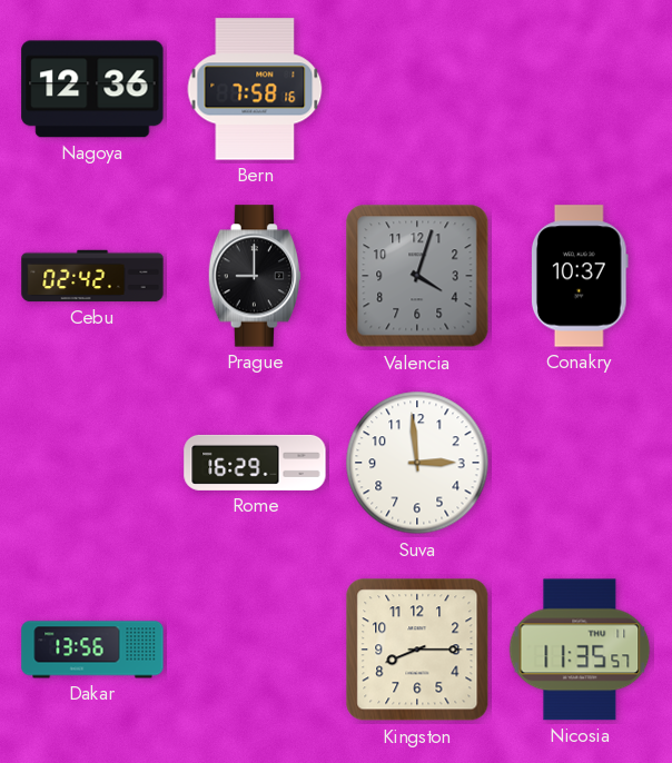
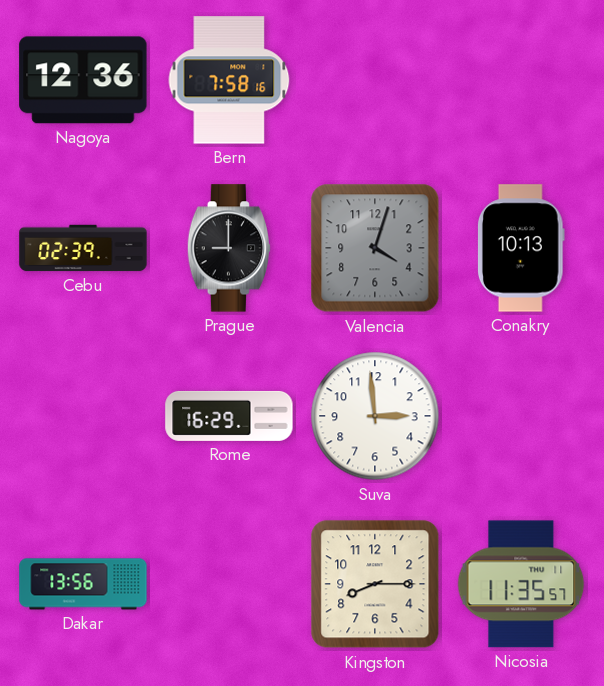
Cebu: 02:42 -> 02:39
Conakry: 10:37 -> 10:13
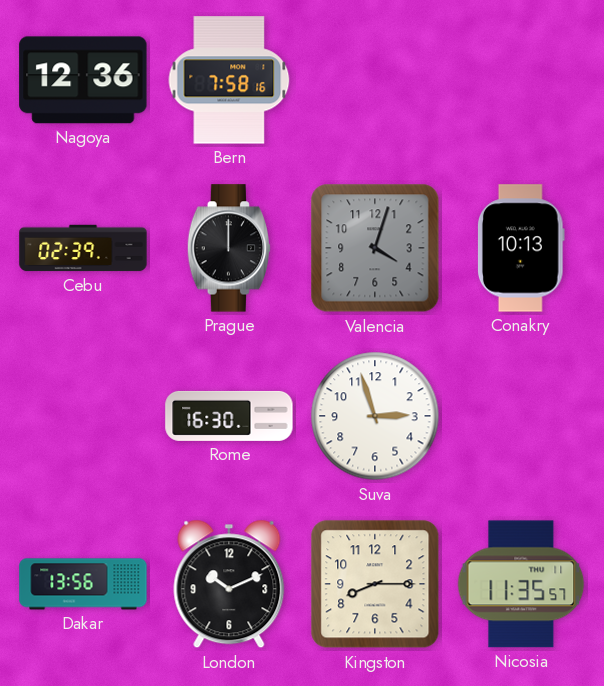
Prague: 9:00 -> 12:00
Rome: 16:29 -> 16:30
Suva: 2:59 -> 2:57
London: none -> 10:11
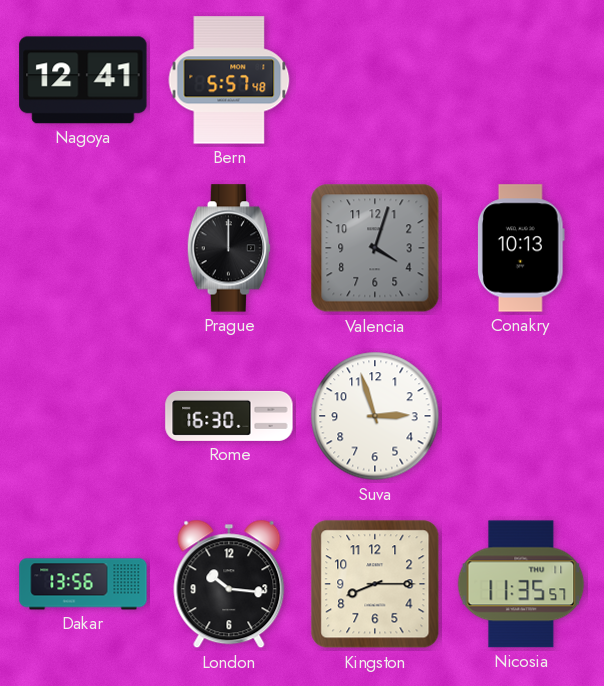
Nagoya: 12:36 -> 12:41
Bern: 7:58 -> 5:57
Cebu: 02:39 -> none
London: 10:11 -> 10:16
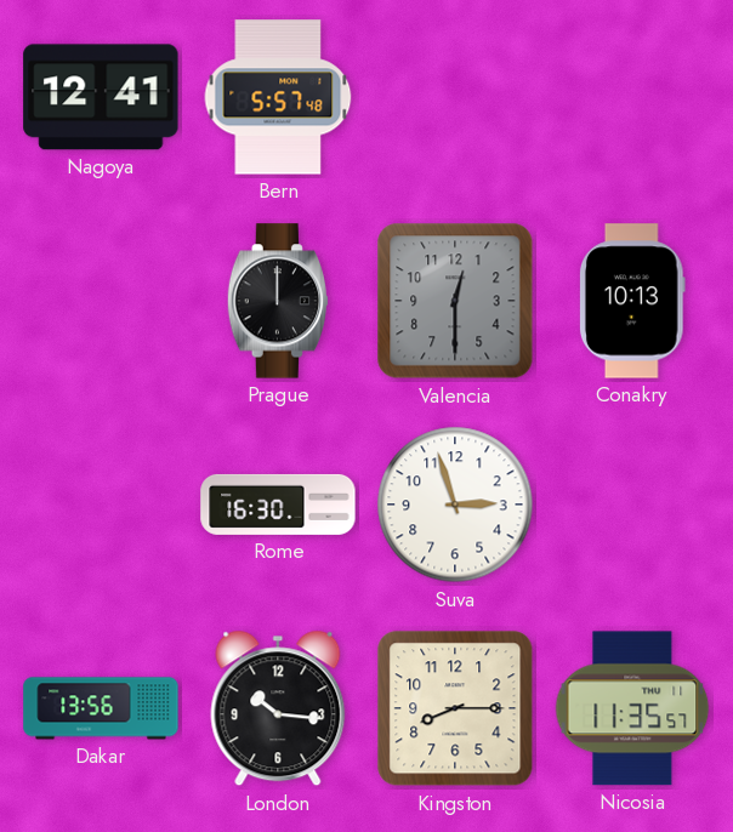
Valencia: 4:03 -> 12:30
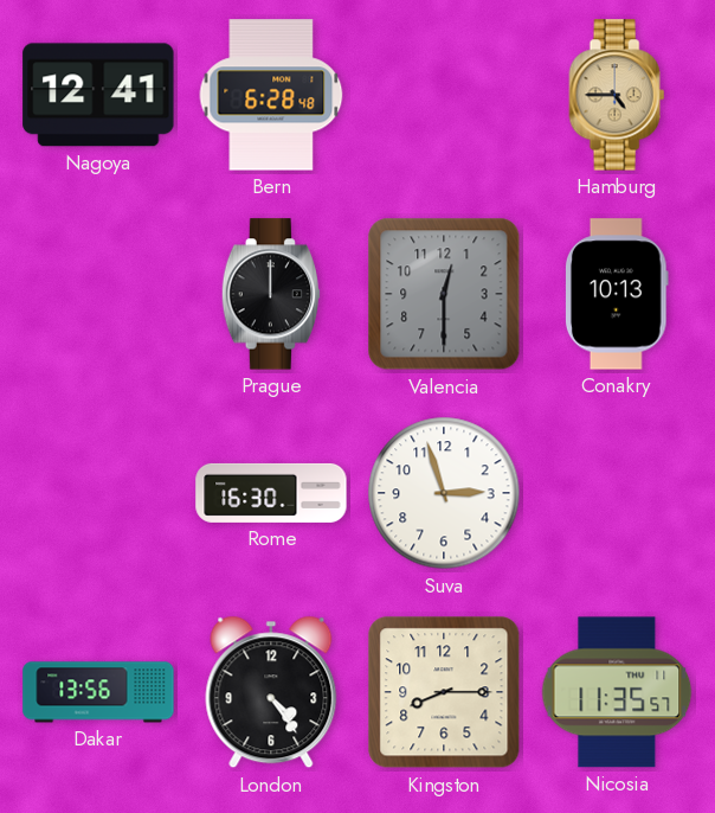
Bern: 5:57 -> 6:28
Hamburg: none -> 4:45
London: 10:16 -> 4:24
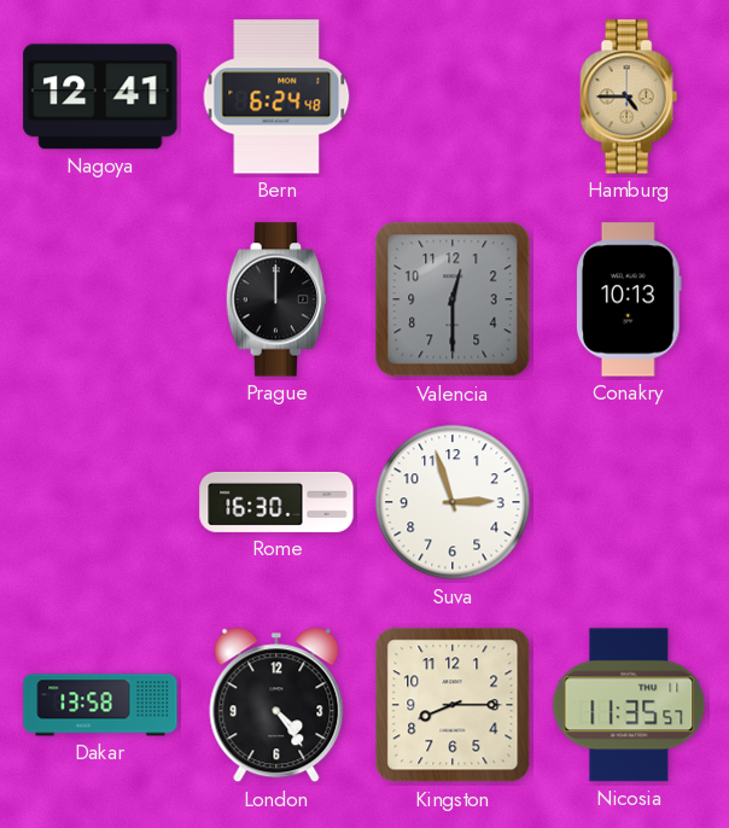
Bern: 6:28 -> 6:24
Dakar: 13:56 -> 13:58
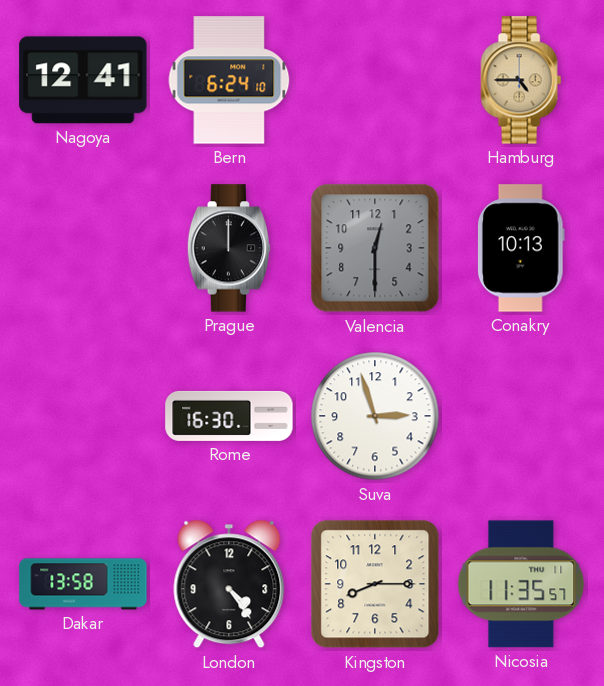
Bern: 6:24:48 -> 6:24:10
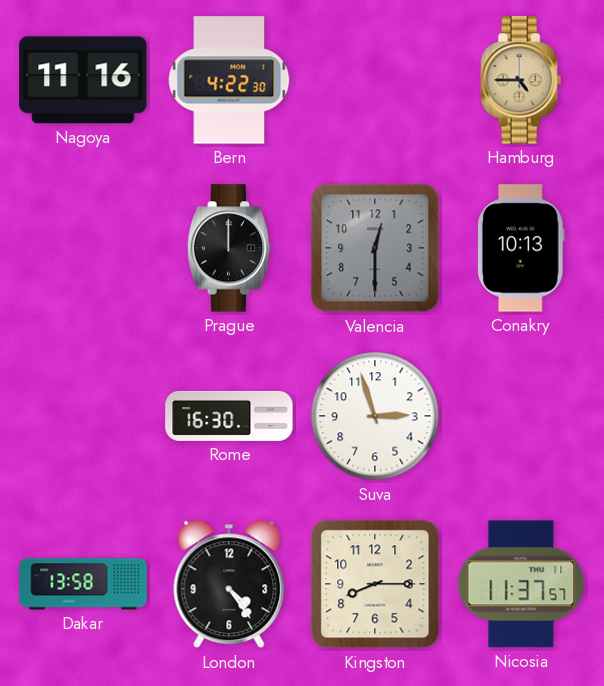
Nagoya: 12:41 -> 11:16
Bern: 6:24 -> 4:22
Nicosia: 11:35 -> 11:37
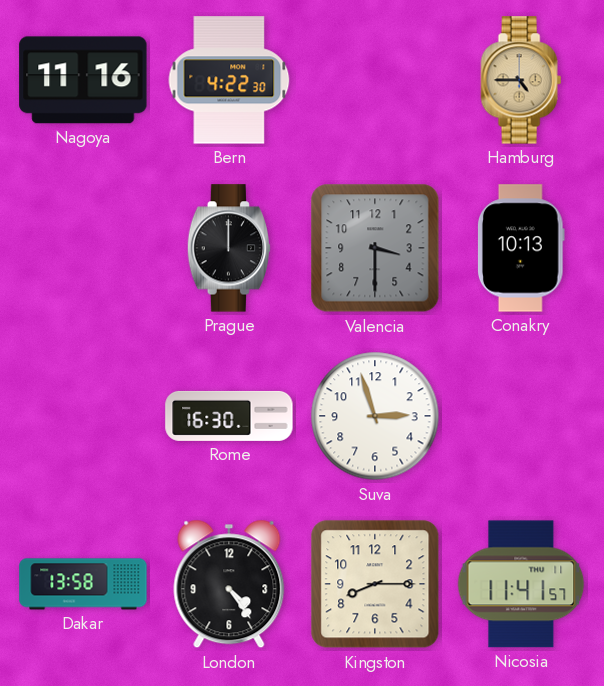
Valencia: 12:30 -> 3:30
Nicosia: 11:37 -> 11:41
